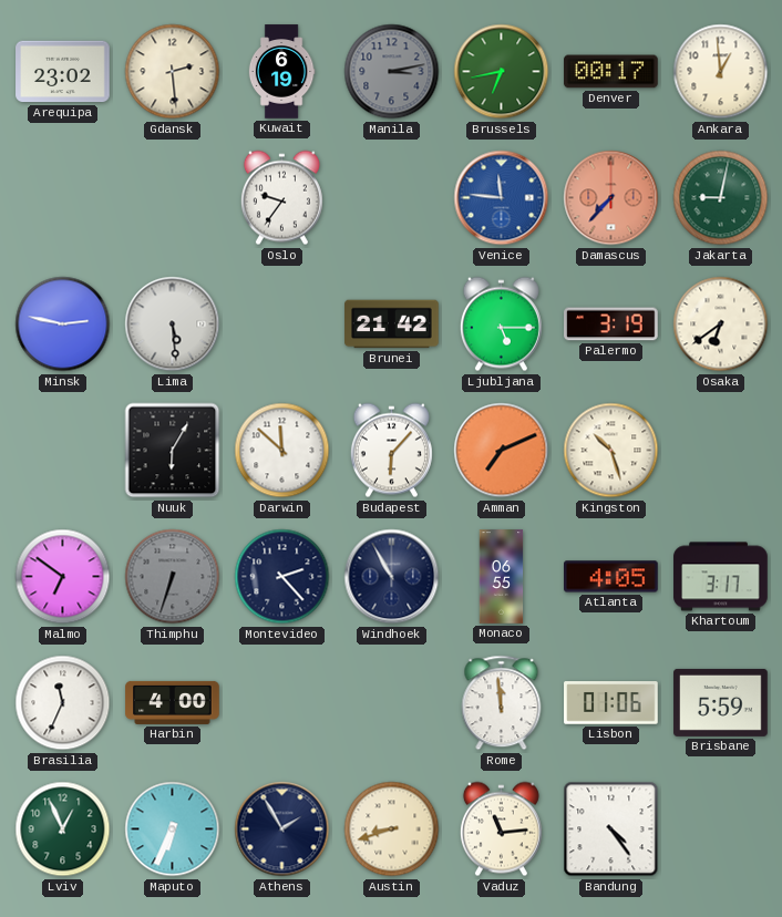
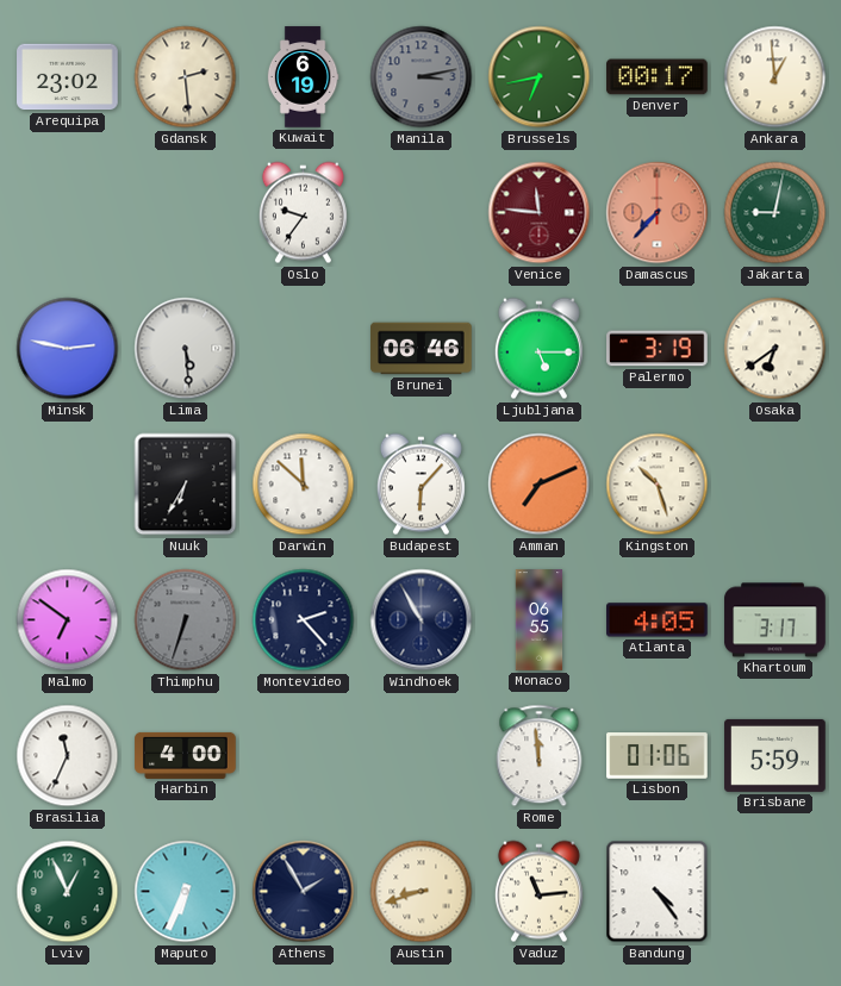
Venice dial: blue -> burgundy
Brunei: 21:42 -> 06:46
Nuuk: 6:05 -> 6:35
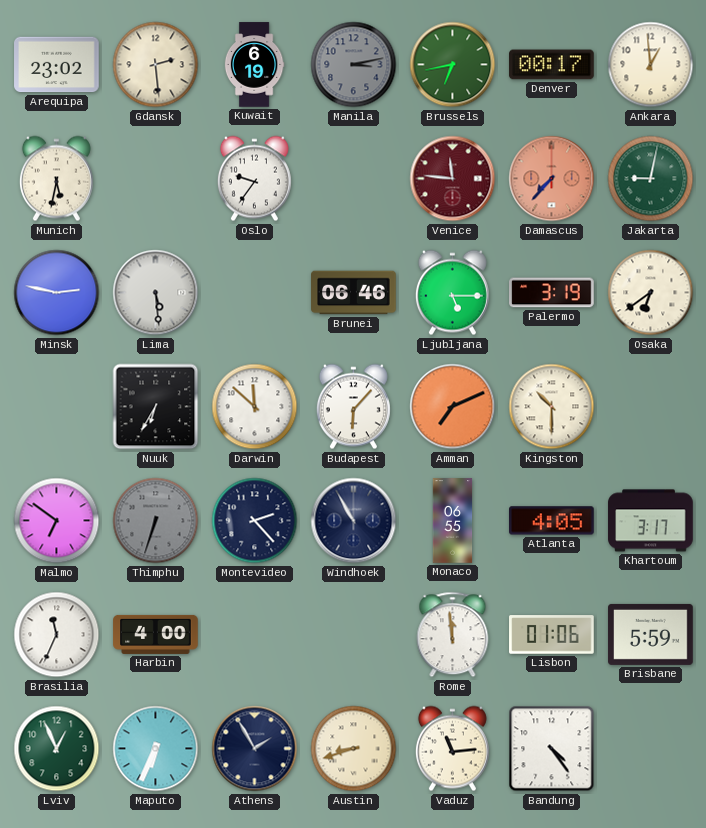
Munich: none -> 5:32
Kingston: 10:27 -> 10:30
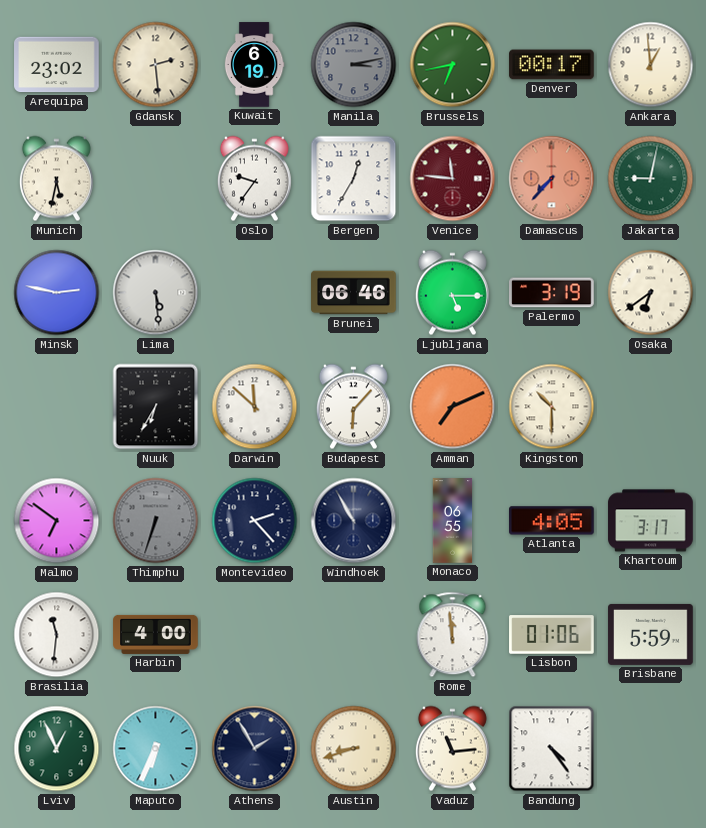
Bergen: none -> 12:35
Brasilia: 11:34 -> 11:31
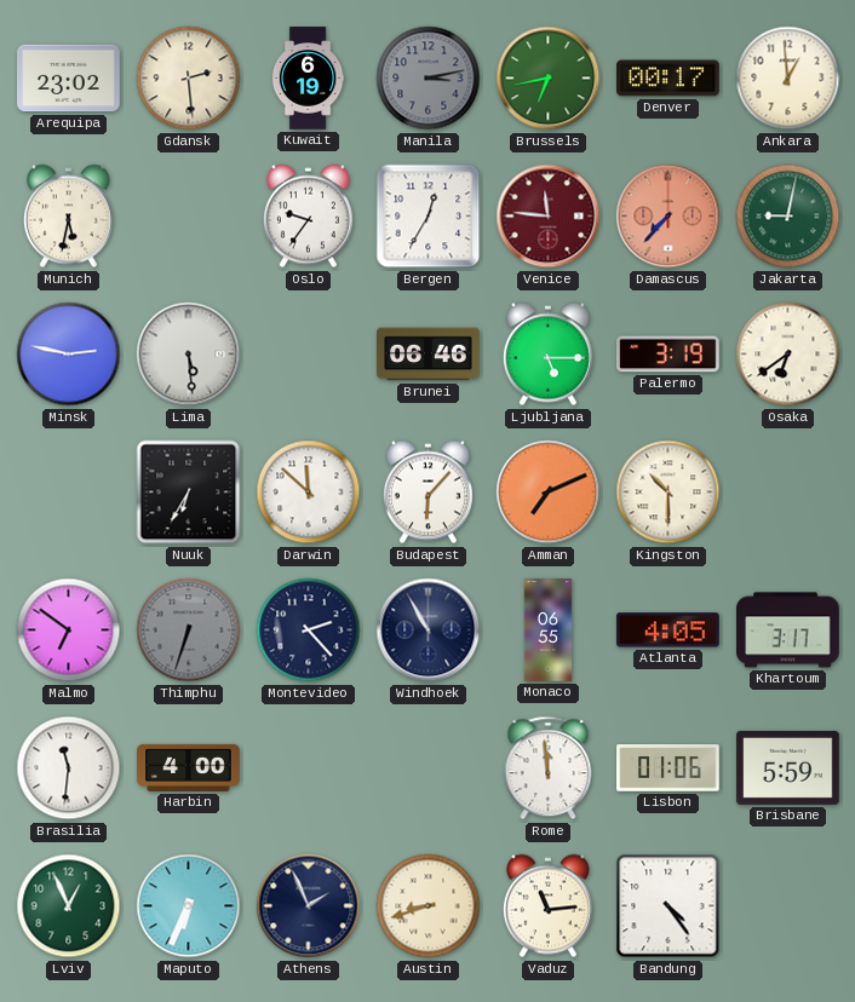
Athens: 1:55 -> 1:56
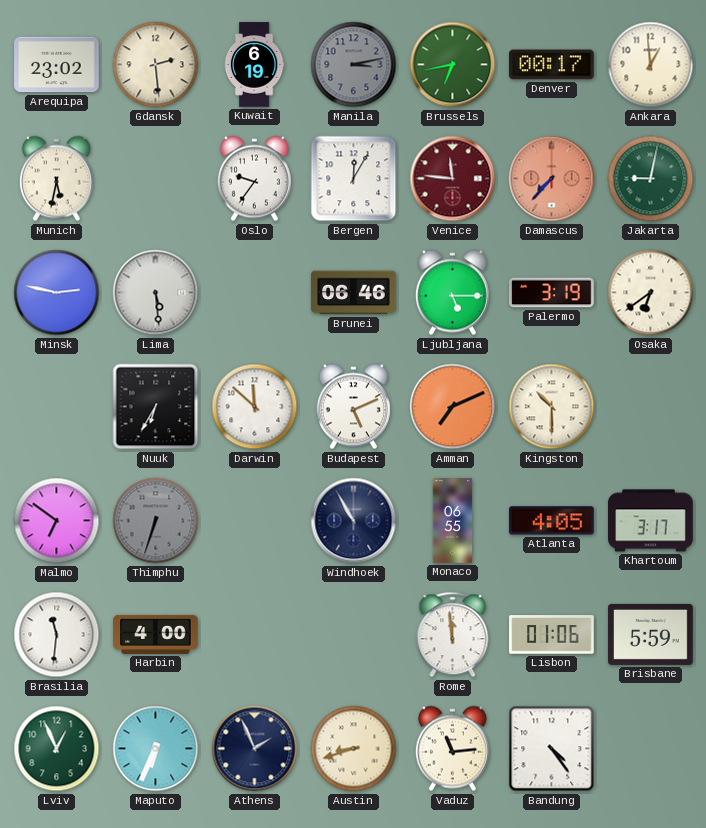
Bergen: 12:35 -> 12:05
Budapest: 6:07 -> 5:11
Montevideo: 2:23 -> none
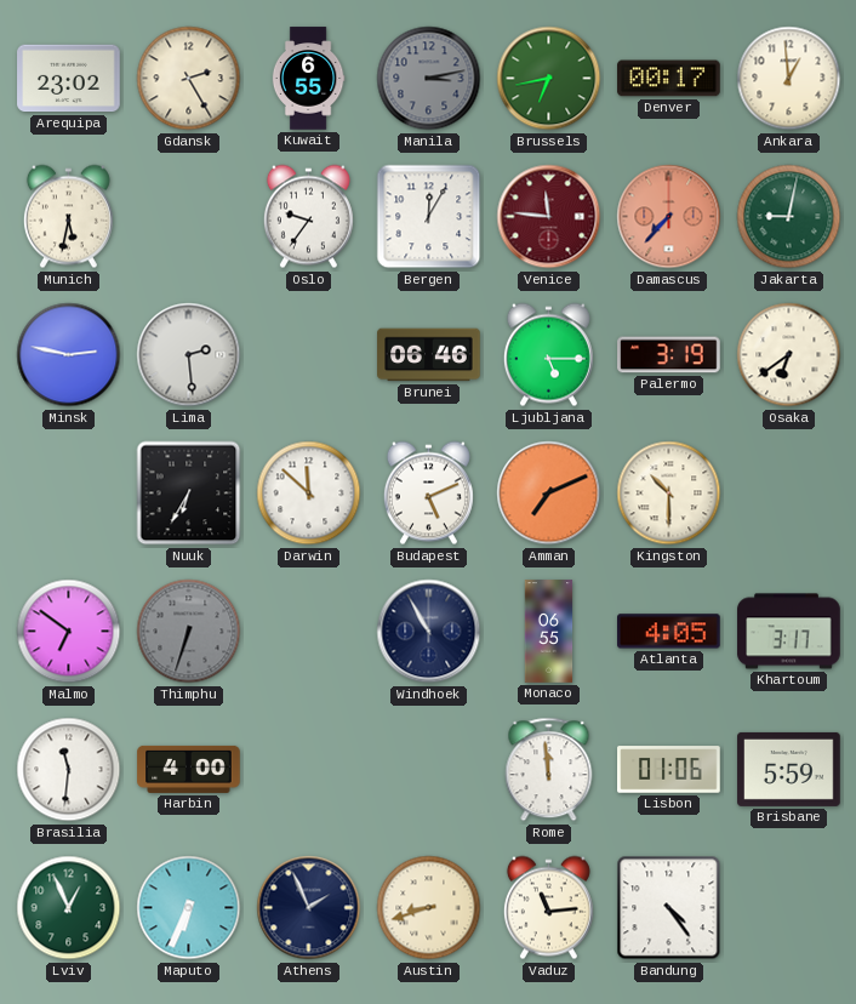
Gdansk: 2:29 -> 2:25
Kuwait: 6:19 -> 6:55
Lima: 5:29 -> 2:29
